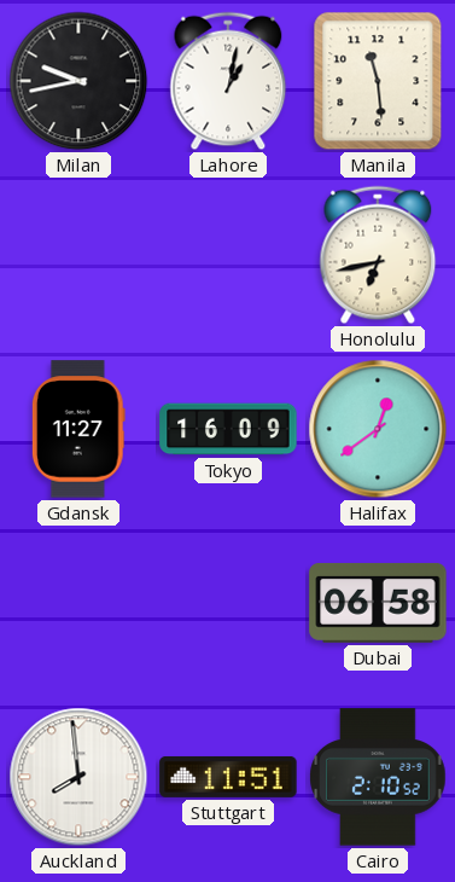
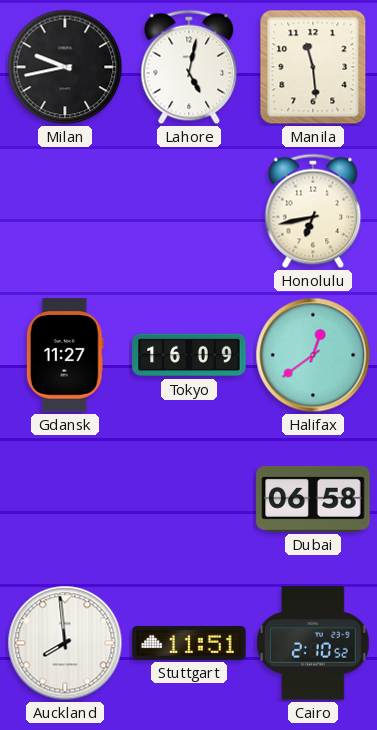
Lahore: 1:02 -> 5:02
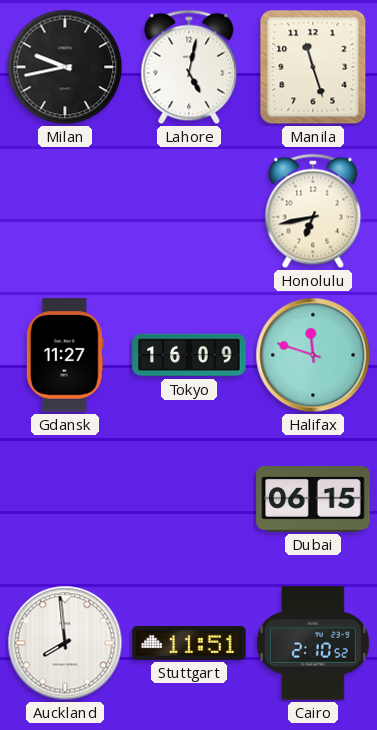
Manila: 11:29 -> 11:27
Halifax: 12:39 -> 11:48
Dubai: 06:58 -> 06:15
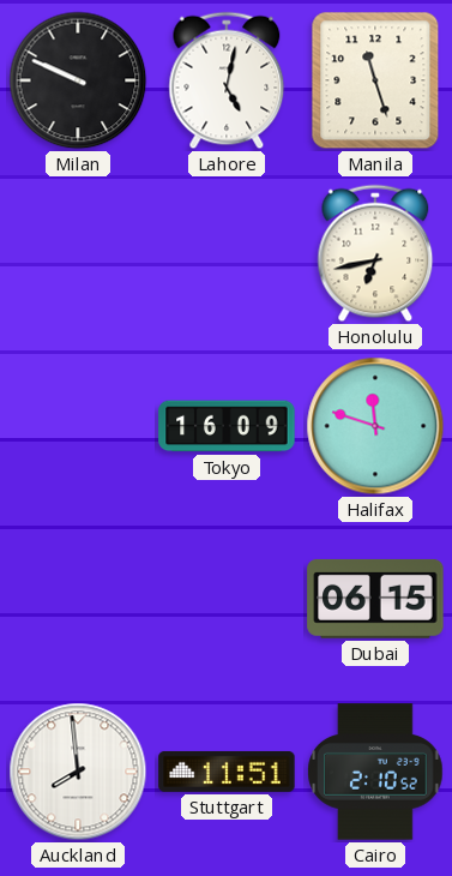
Milan: 9:43 -> 9:49
Gdansk: 11:27 -> none
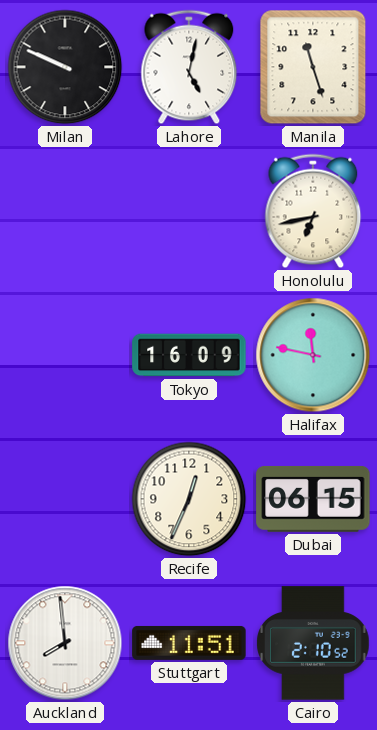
Halifax: 11:48 -> 11:47
Recife: none -> 12:34
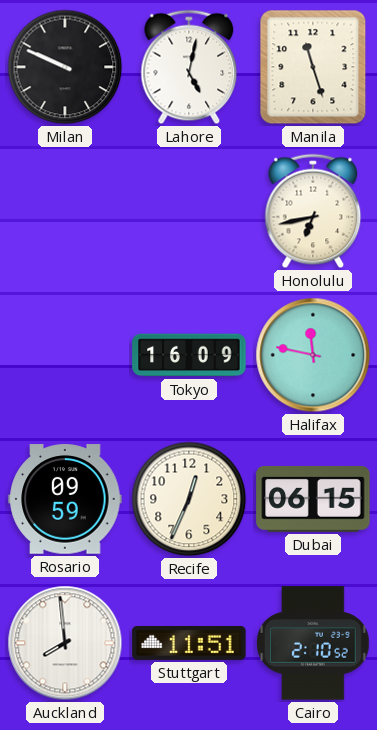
Rosario: none -> 09:59
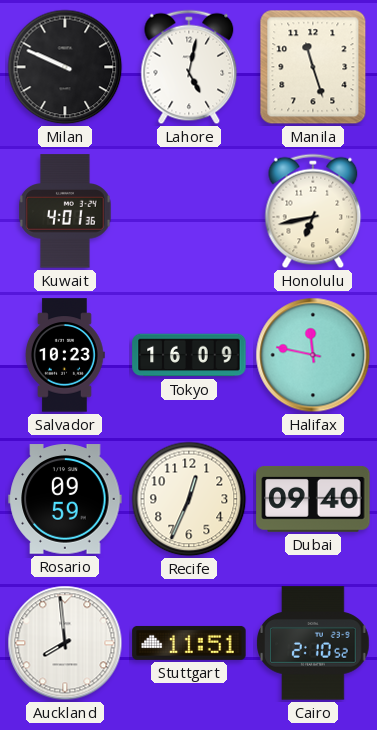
Kuwait: none -> 4:01
Salvador: none -> 10:23
Dubai: 06:15 -> 09:40
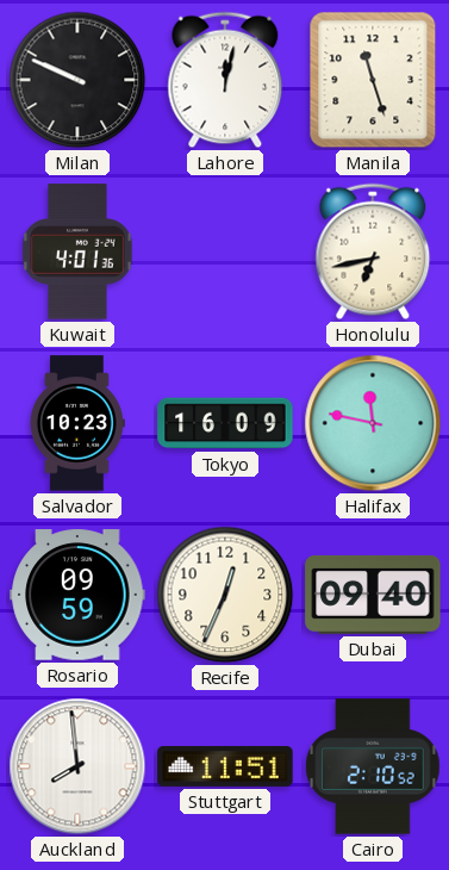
Lahore: 5:02 -> 12:02
